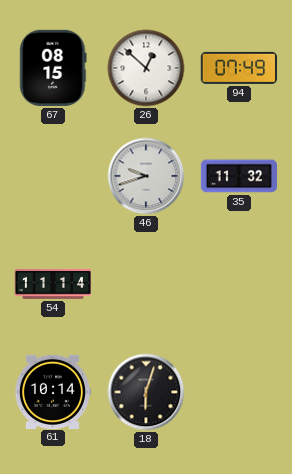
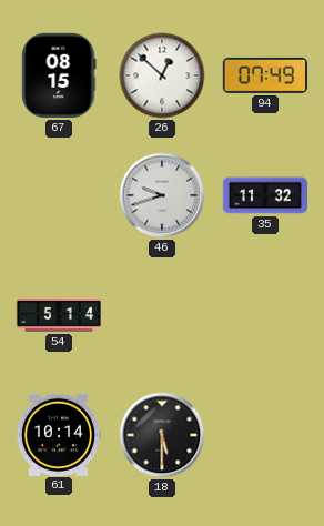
54: 11:14 -> 5:14
18: 6:03 -> 5:30
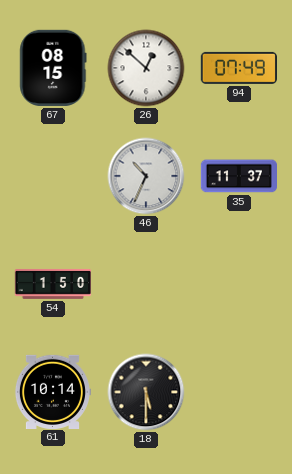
46: 9:42 -> 10:34
35: 11:32 -> 11:37
54: 5:14 -> 1:50
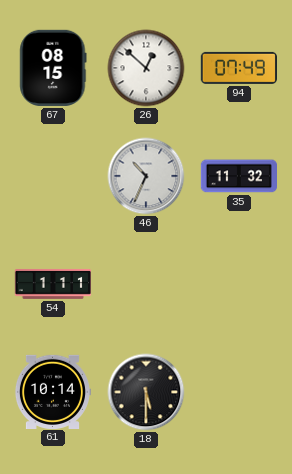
35: 11:37 -> 11:32
54: 1:50 -> 1:11
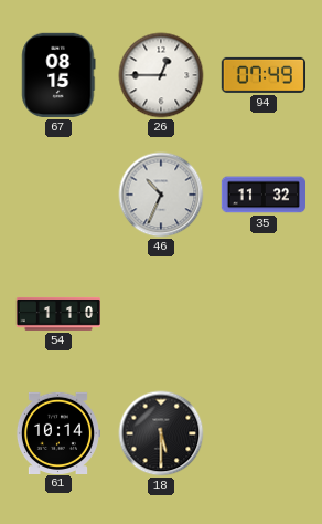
26: 12:52 -> 12:45
54: 1:11 -> 1:10
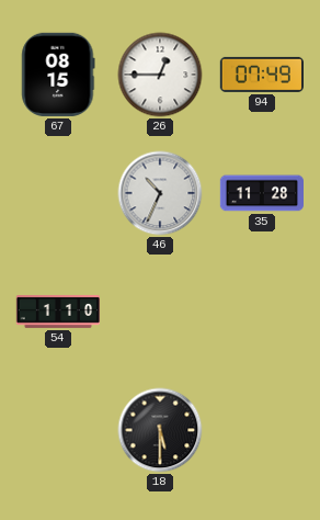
35: 11:32 -> 11:28
61: 10:14 -> none
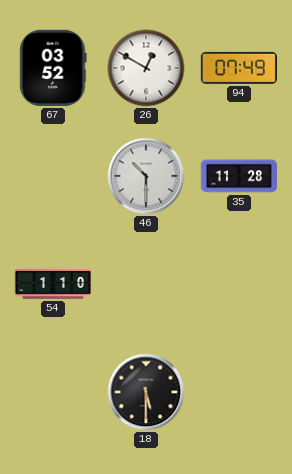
67: 08:15 -> 03:52
26: 12:45 -> 12:50
46: 10:34 -> 10:30
